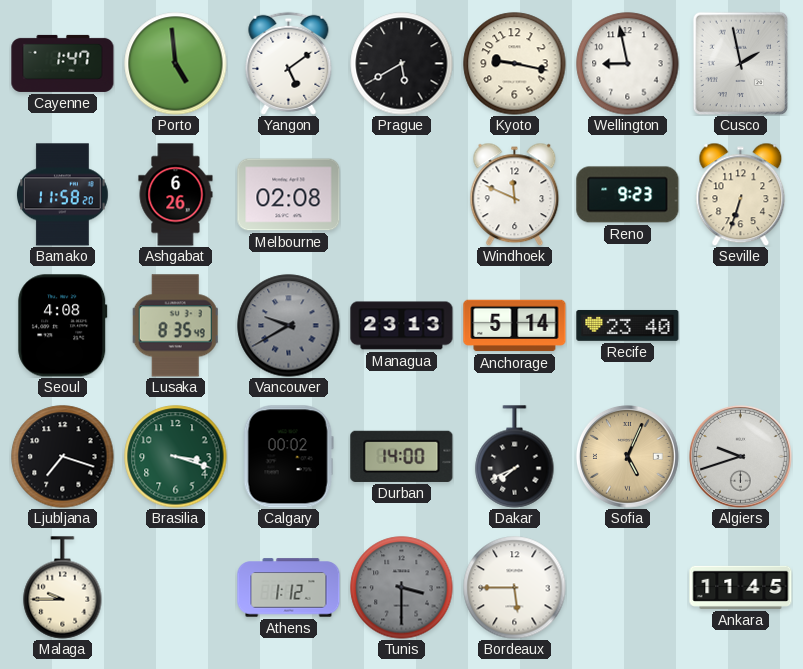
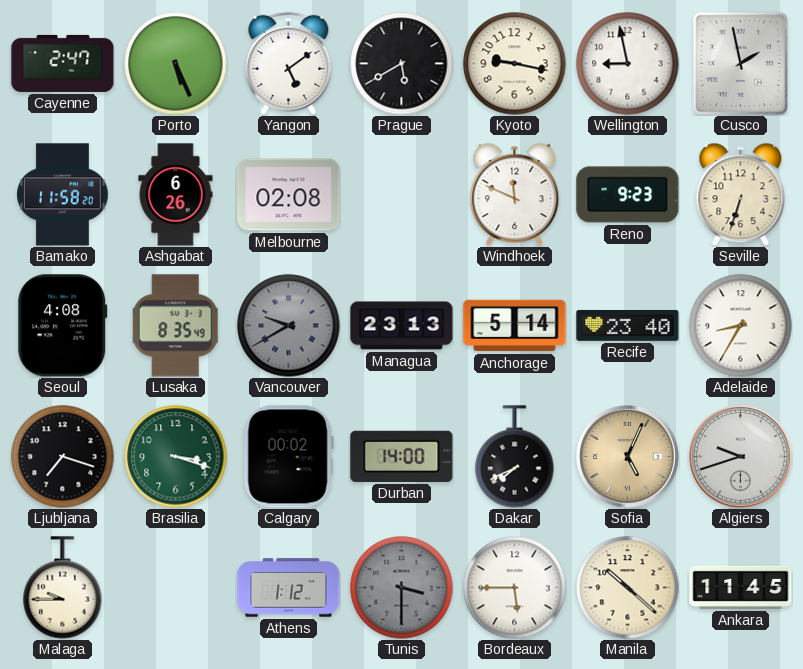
Cayenne: 1:47 -> 2:47
Porto: 4:59 -> 5:26
Adelaide: none -> 8:35
Manila: none -> 10:22
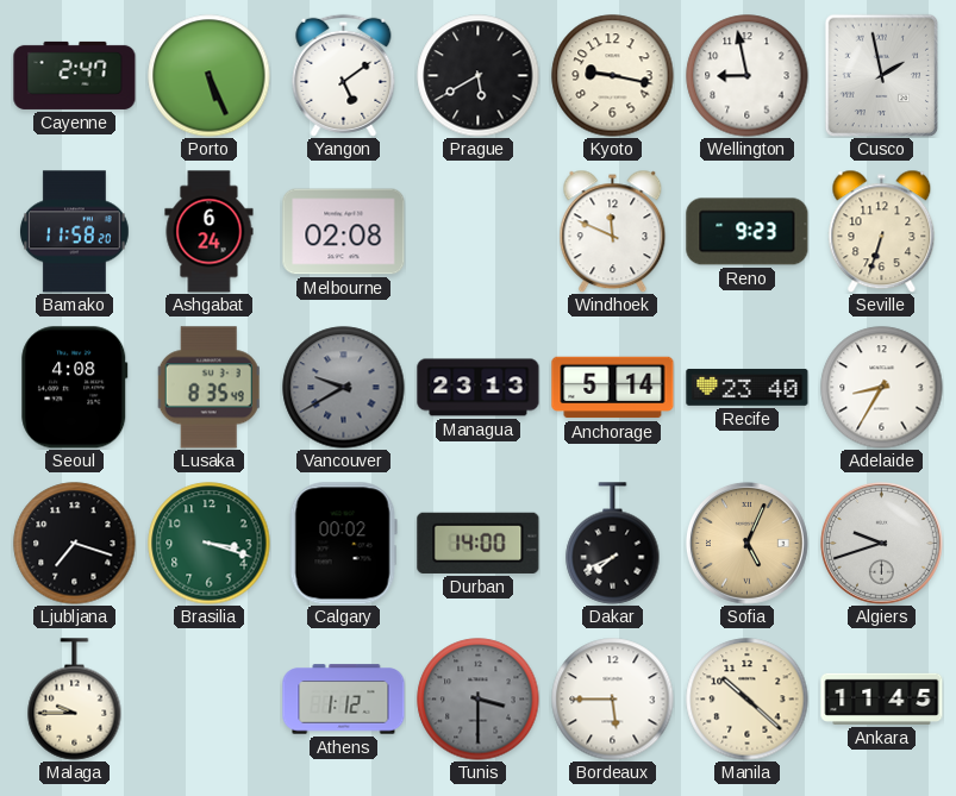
Ashgabat: 6:26 -> 6:24
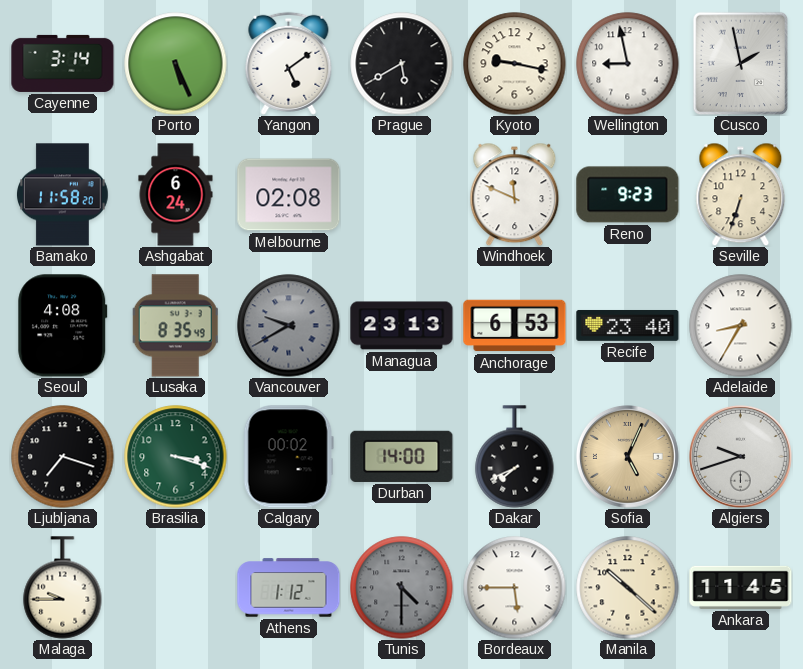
Cayenne: 2:47 -> 3:14
Anchorage: 5:14 -> 6:53
Tunis: 3:30 -> 4:30
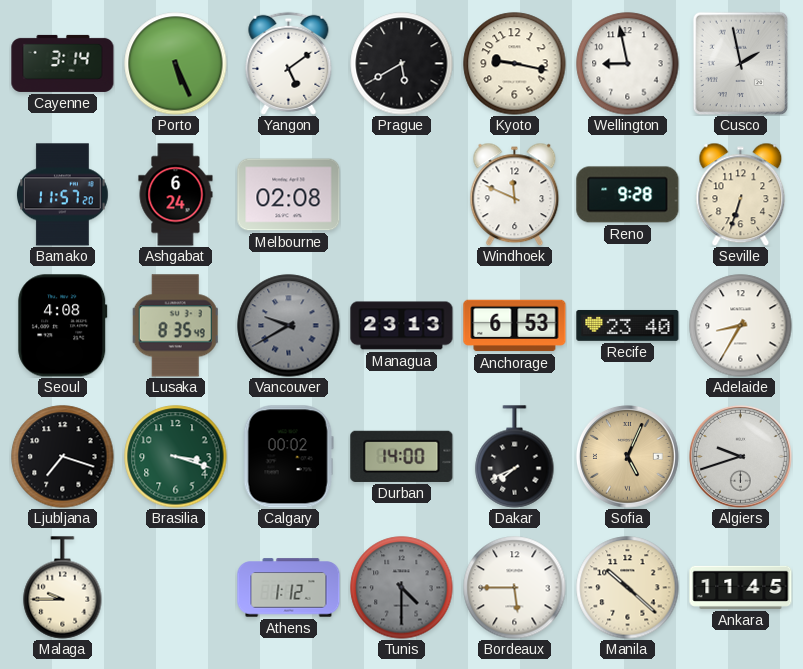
Bamako: 11:58 -> 11:57
Reno: 9:23 -> 9:28
